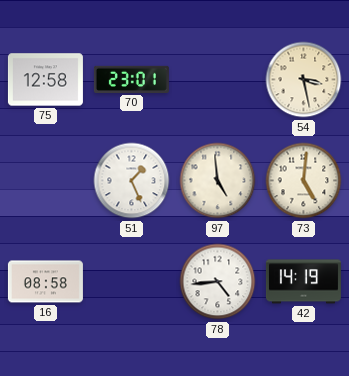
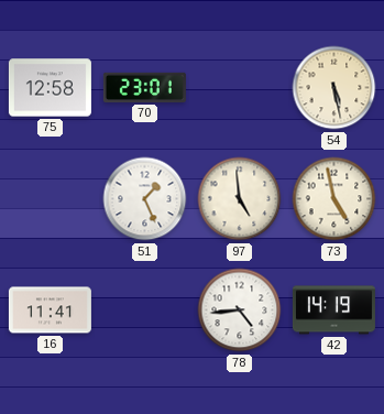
54: 3:28 -> 5:28
73: 5:01 -> 4:58
16: 08:58 -> 11:41
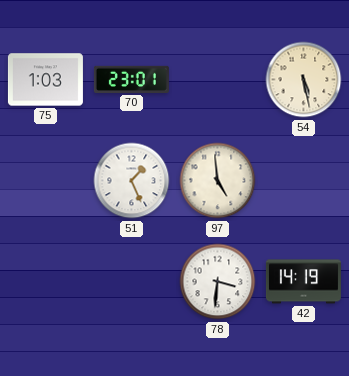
75: 12:58 -> 1:03
73: 4:58 -> none
16: 11:41 -> none
78: 4:44 -> 3:31
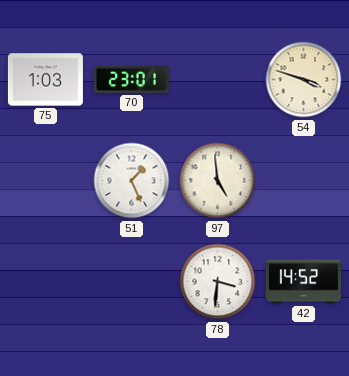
54: 5:28 -> 3:48
42: 14:19 -> 14:52
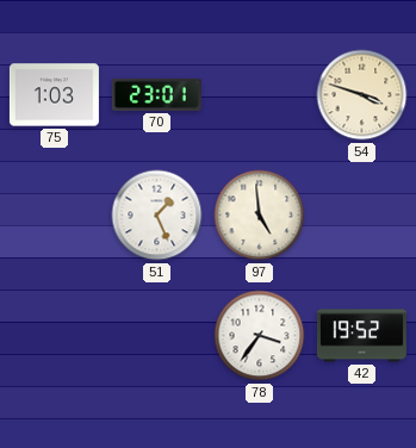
78: 3:31 -> 3:36
42: 14:52 -> 19:52
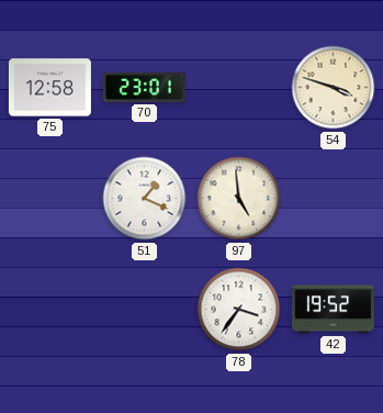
75: 1:03 -> 12:58
51: 1:26 -> 1:19
